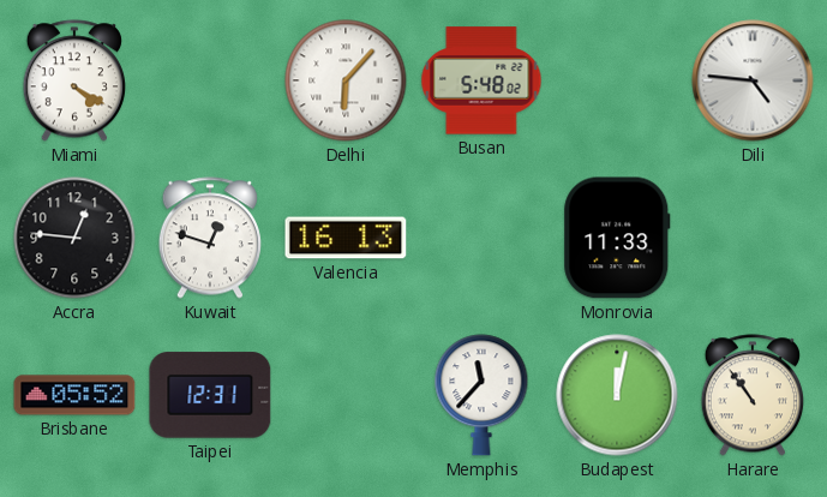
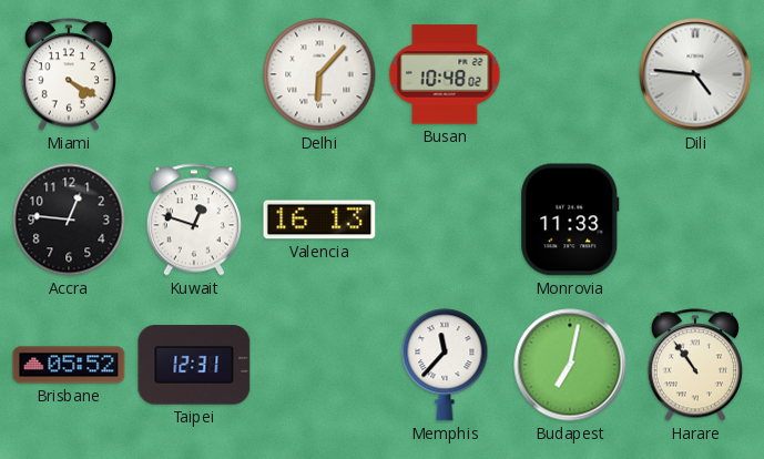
Busan: 5:48 -> 10:48
Budapest: 12:02 -> 7:02
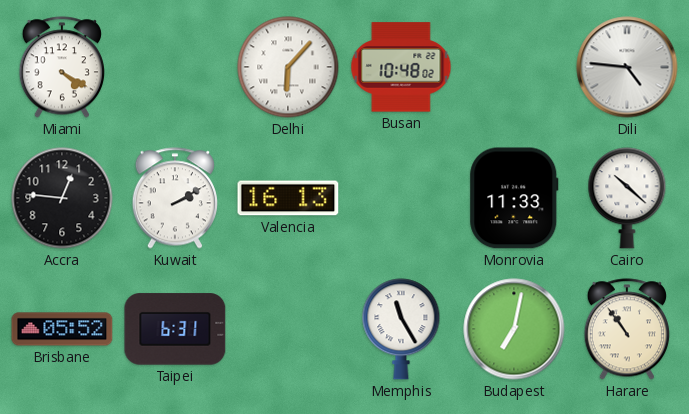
Kuwait: 12:48 -> 2:10
Cairo: none -> 10:22
Taipei: 12:31 -> 6:31
Memphis: 11:37 -> 11:25
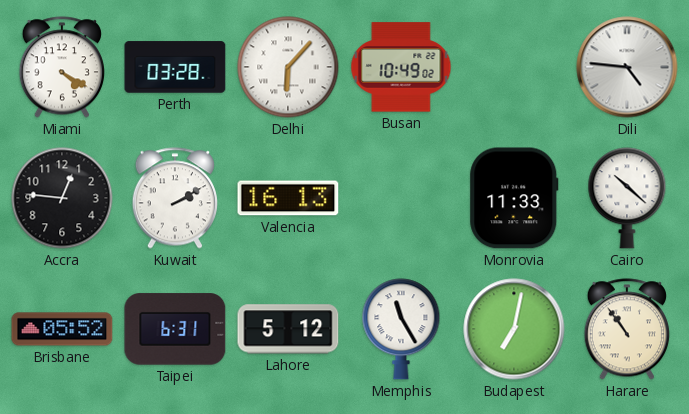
Perth: none -> 03:28
Busan: 10:48 -> 10:49
Lahore: none -> 5:12
